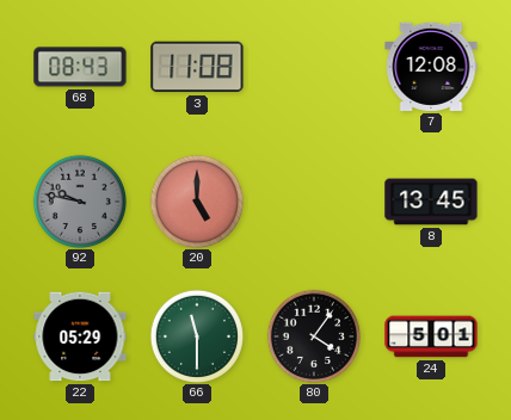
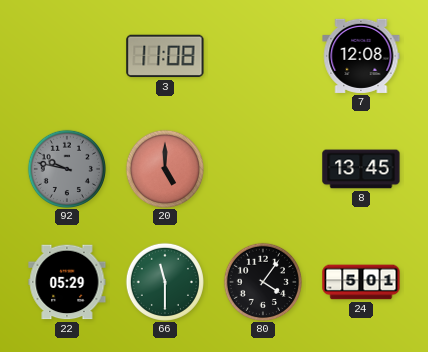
68: 08:43 -> none
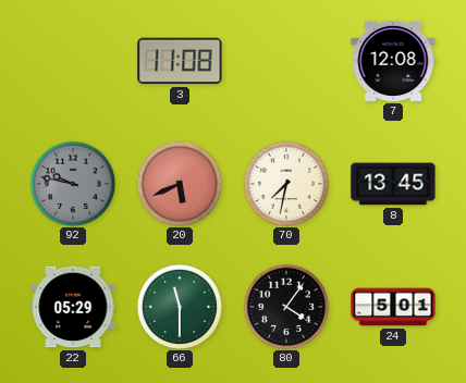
20: 5:00 -> 5:41
70: none -> 7:32
